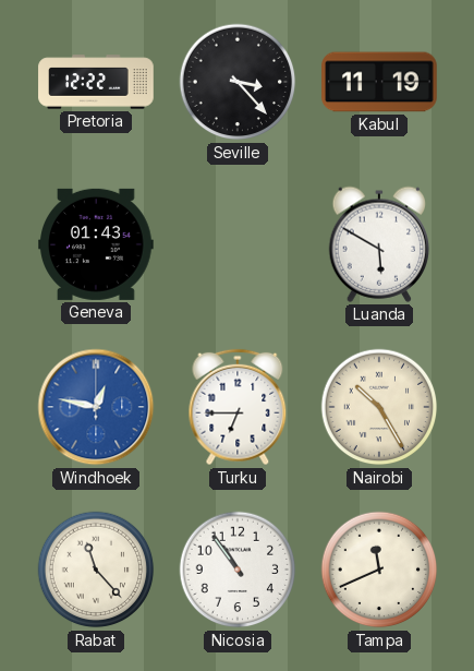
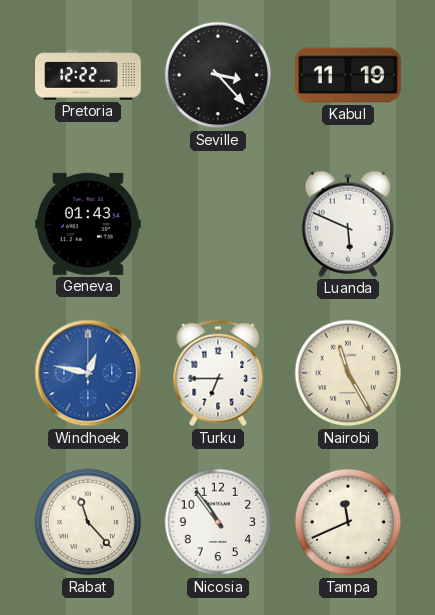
Luanda: 5:50 -> 5:49
Nairobi: 10:25 -> 11:25
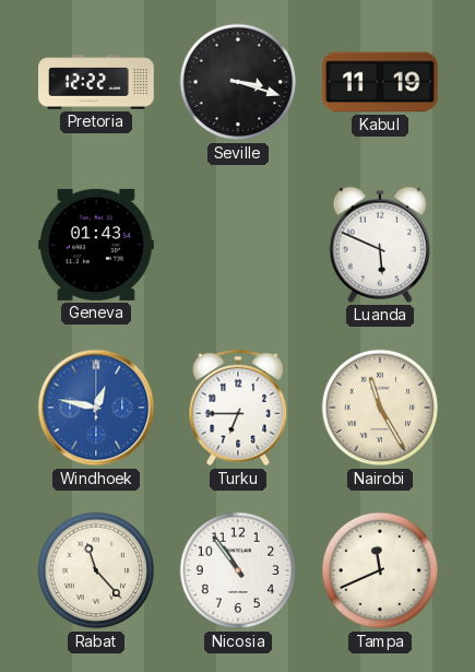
Seville: 3:23 -> 3:18
